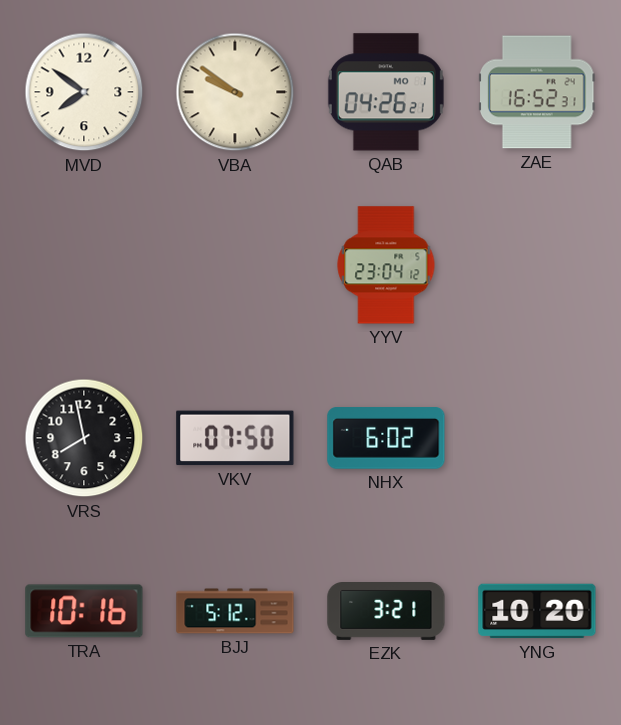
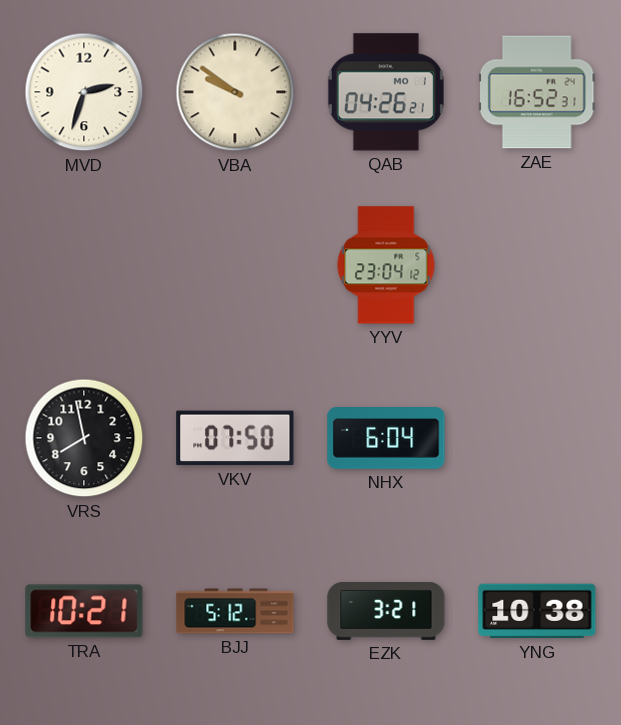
MVD: 7:51 -> 2:33
NHX: 6:02 -> 6:04
TRA: 10:16 -> 10:21
YNG: 10:20 -> 10:38
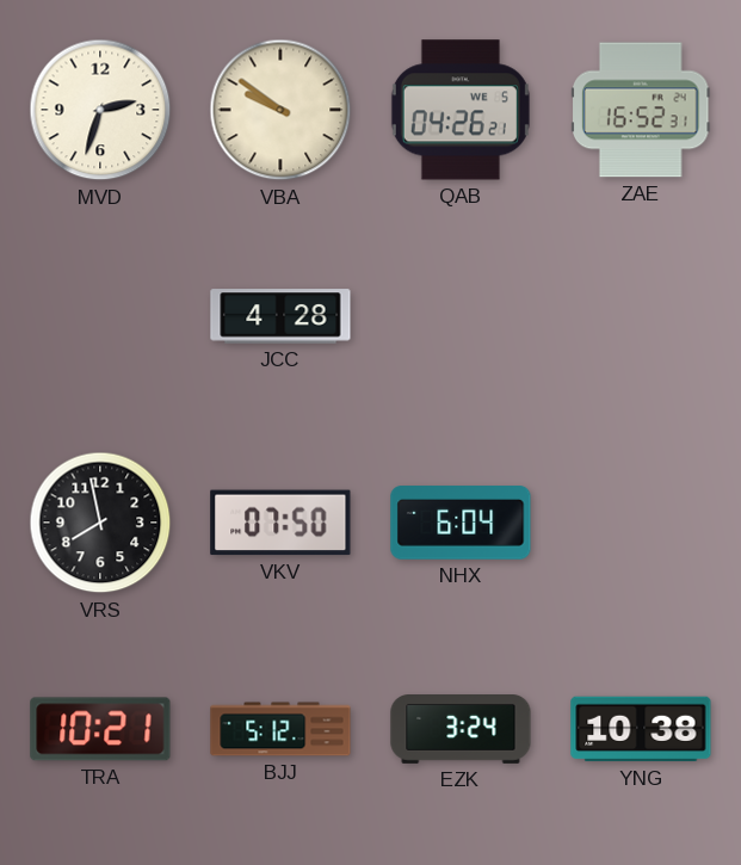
QAB date: MO 1 -> WE 5
JCC: none -> 4:28
YYV: 23:04 -> none
EZK: 3:21 -> 3:24
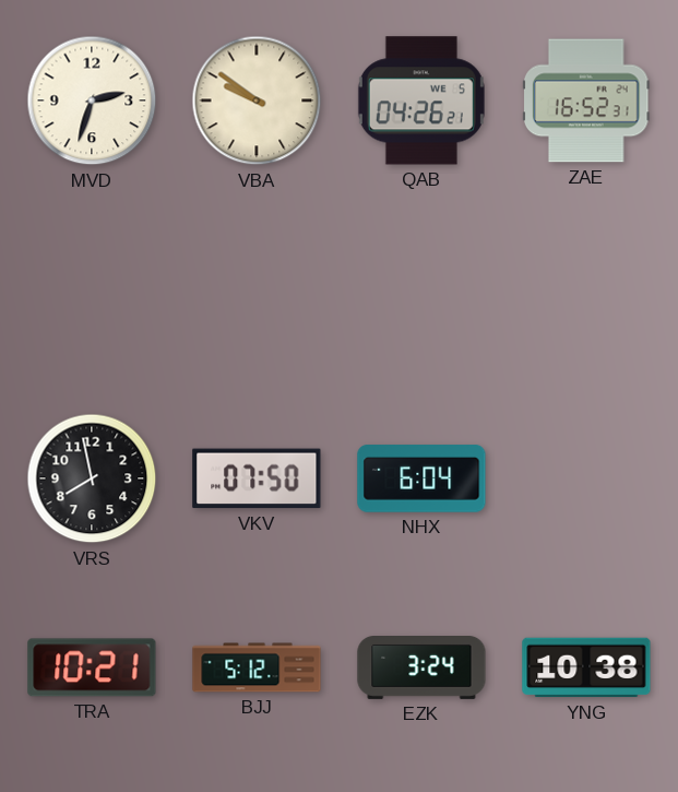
JCC: 4:28 -> none
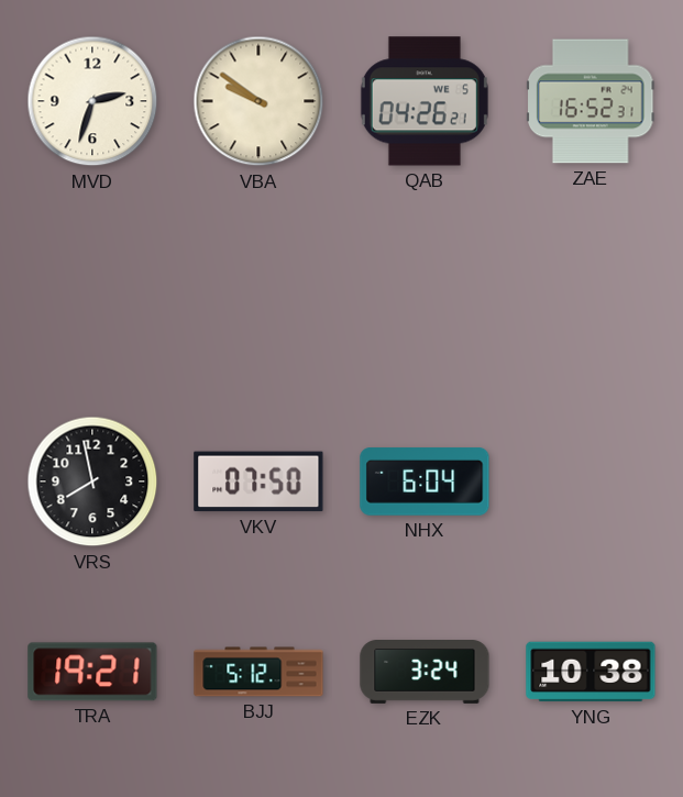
TRA: 10:21 -> 19:21
